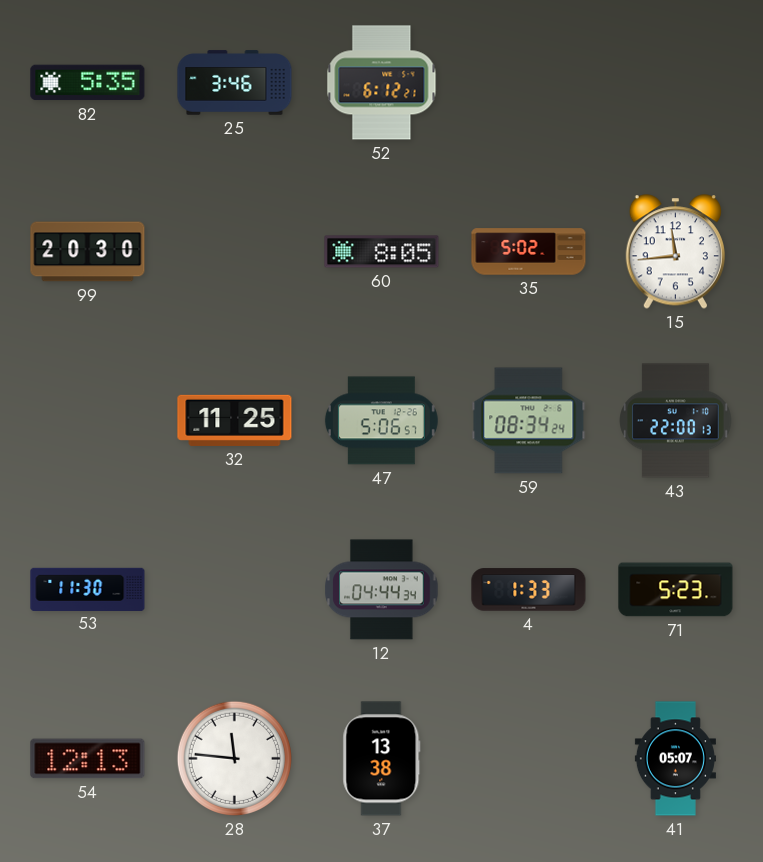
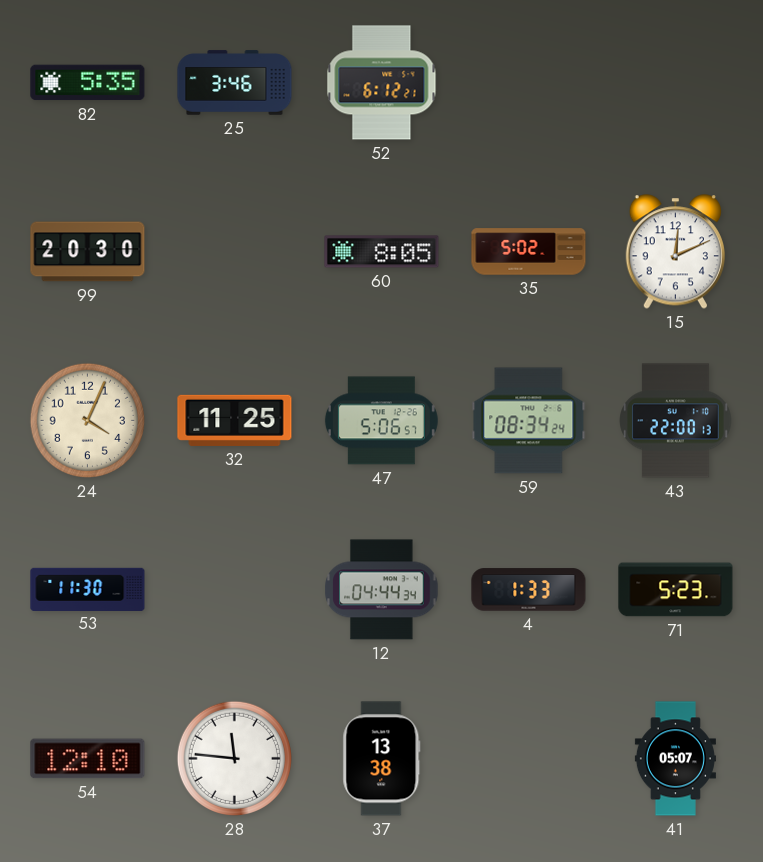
15: 11:44 -> 12:11
24: none -> 4:04
54: 12:13 -> 12:10
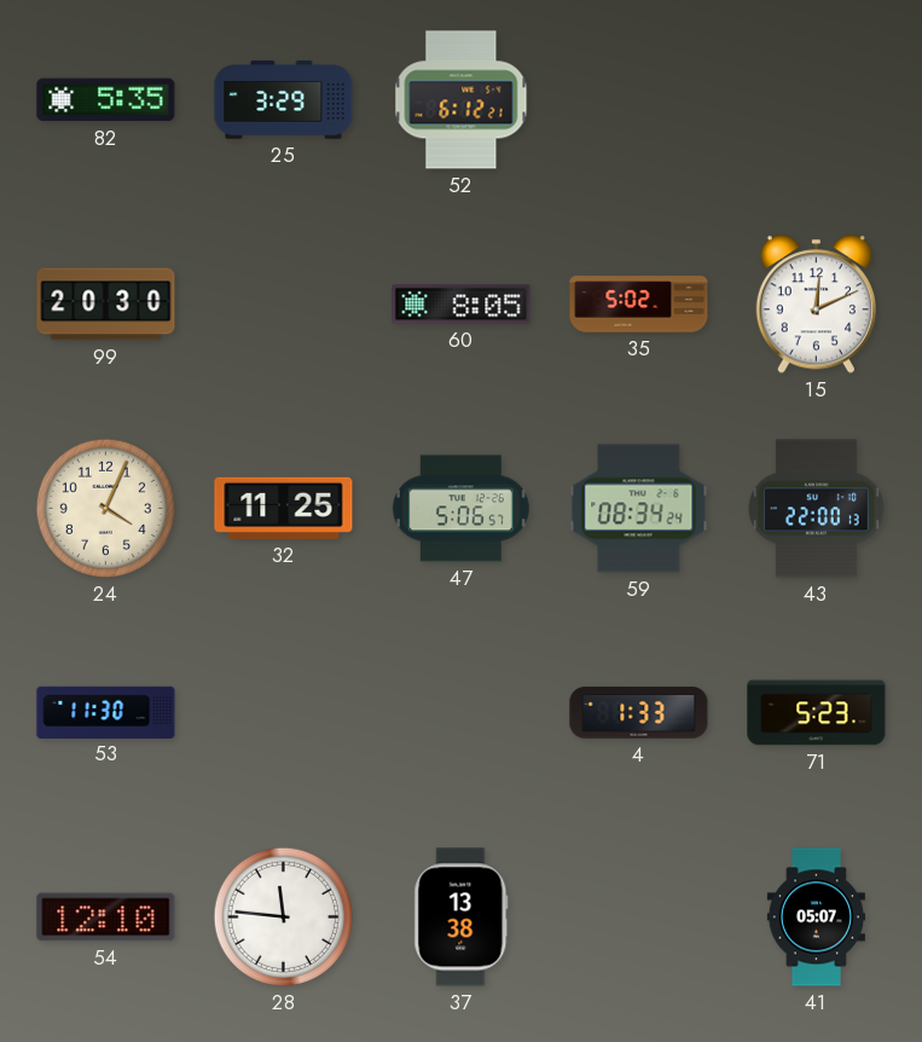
25: 3:46 -> 3:29
12: 04:44 -> none
